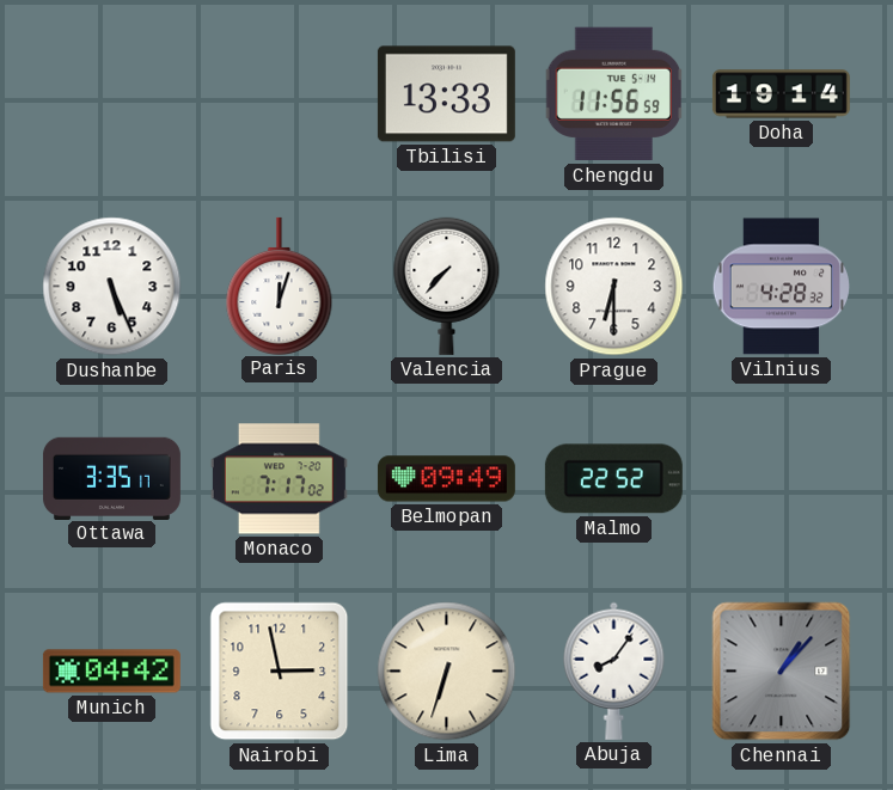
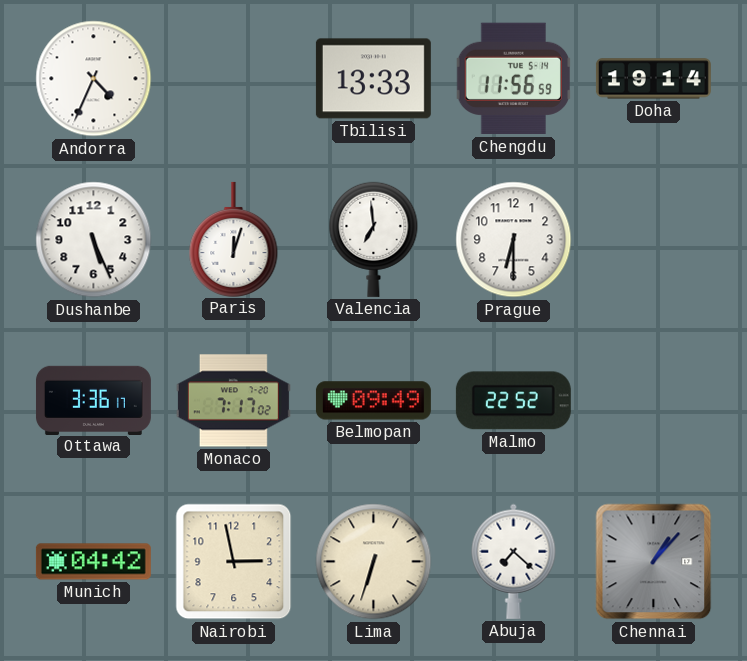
Andorra: none -> 4:34
Valencia: 7:37 -> 6:59
Vilnius: 4:28 -> none
Ottawa: 3:35 -> 3:36
Abuja: 8:06 -> 7:22
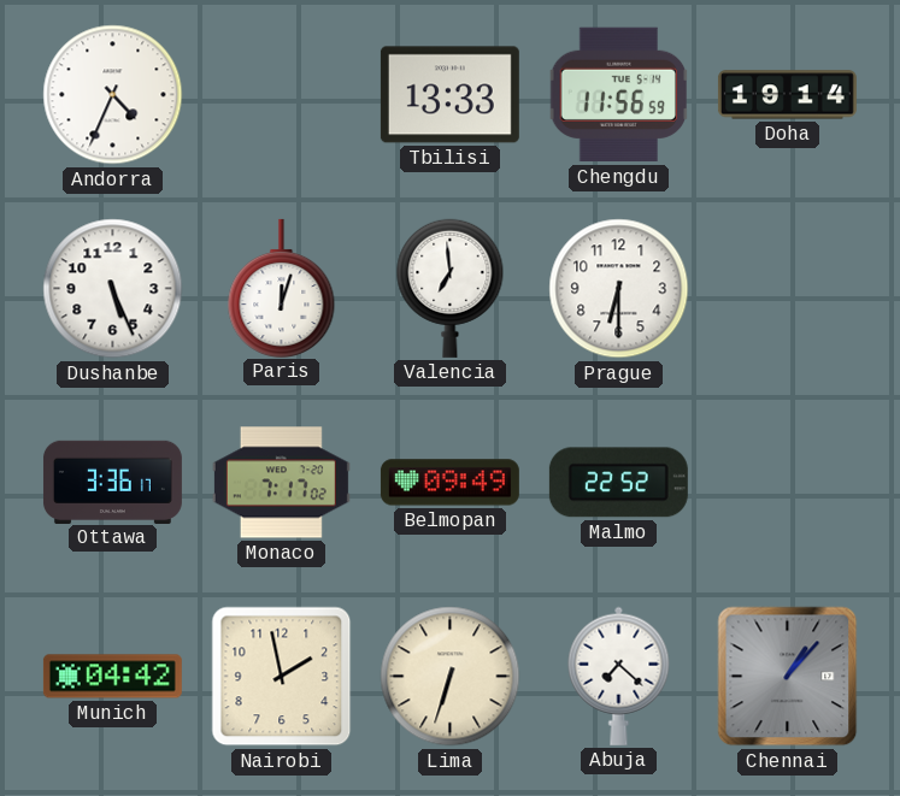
Nairobi: 2:58 -> 1:58
